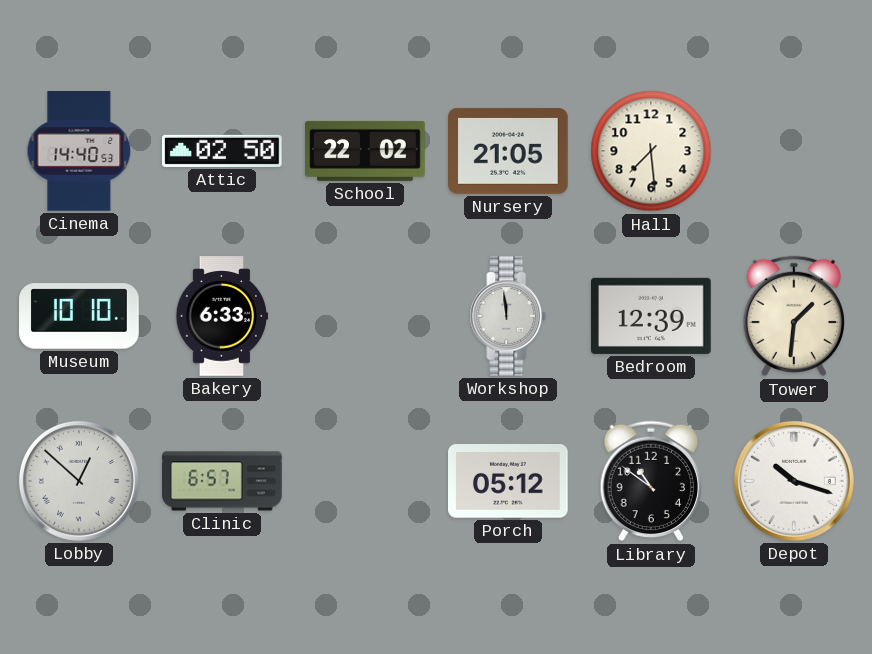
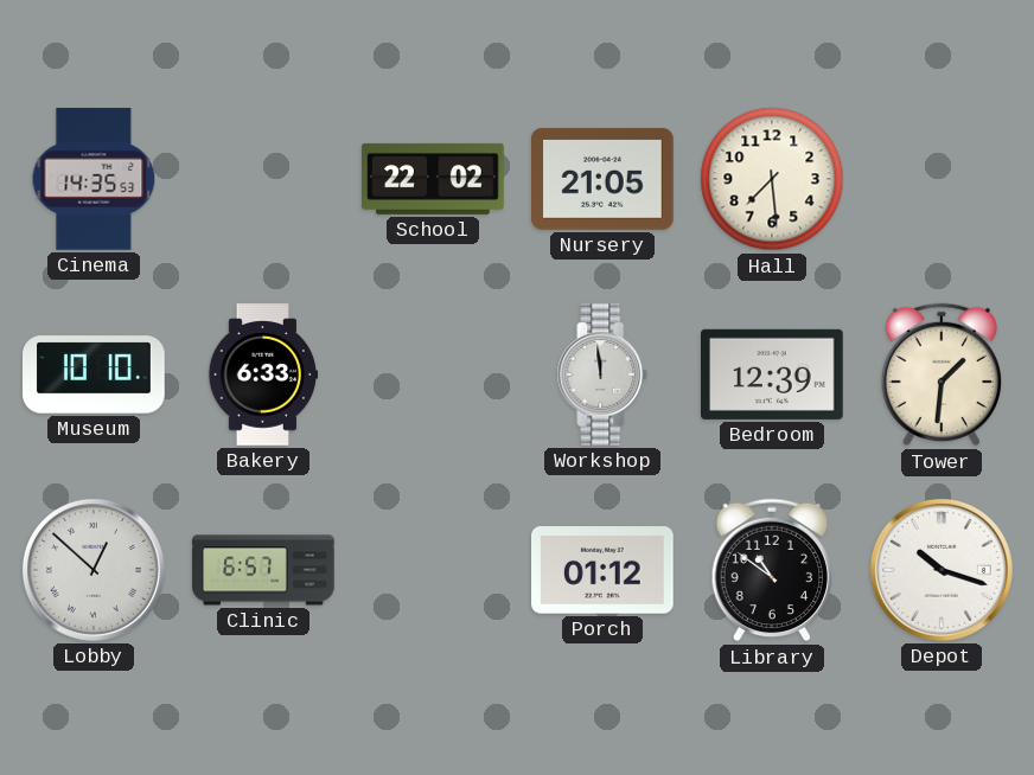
Cinema: 14:40 -> 14:35
Attic: 02:50 -> none
Porch: 05:12 -> 01:12
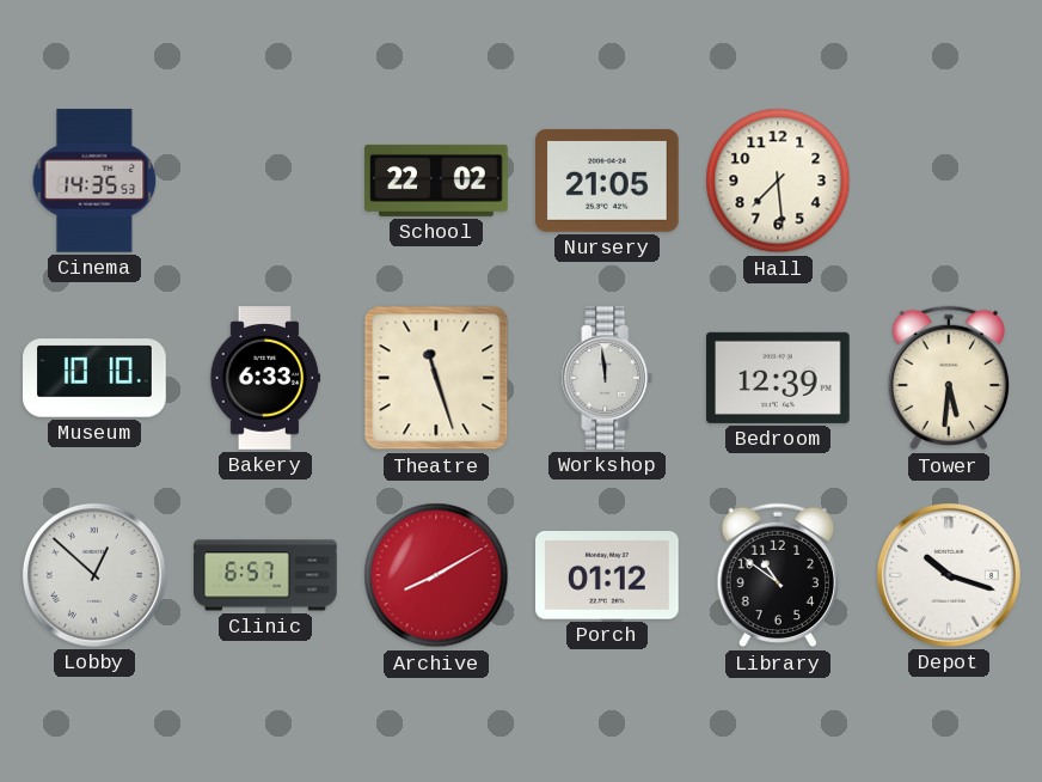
Theatre: none -> 11:27
Tower: 1:31 -> 5:31
Archive: none -> 8:10
